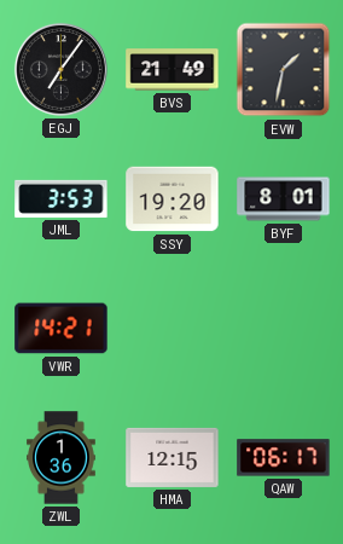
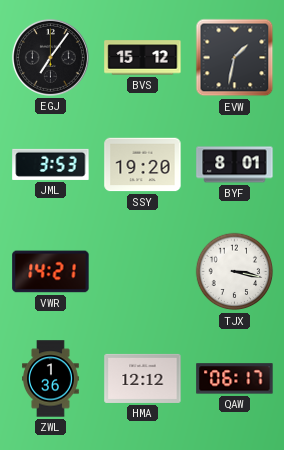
BVS: 21:49 -> 15:12
TJX: none -> 3:17
HMA: 12:15 -> 12:12
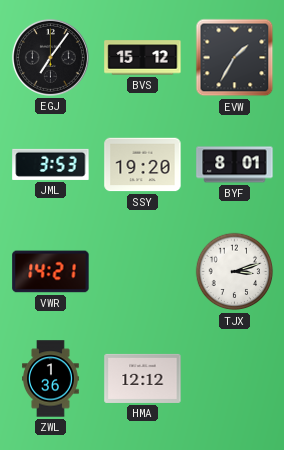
EVW: 1:32 -> 1:35
TJX: 3:17 -> 3:12
QAW: 06:17 -> none
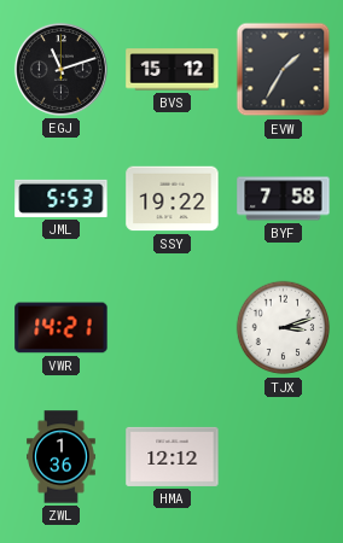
EGJ: 7:06 -> 11:12
JML: 3:53 -> 5:53
SSY: 19:20 -> 19:22
BYF: 8:01 -> 7:58
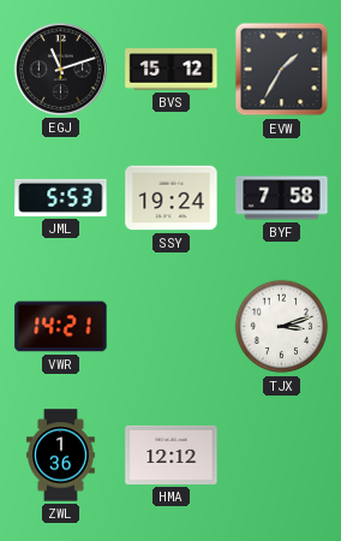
SSY: 19:22 -> 19:24
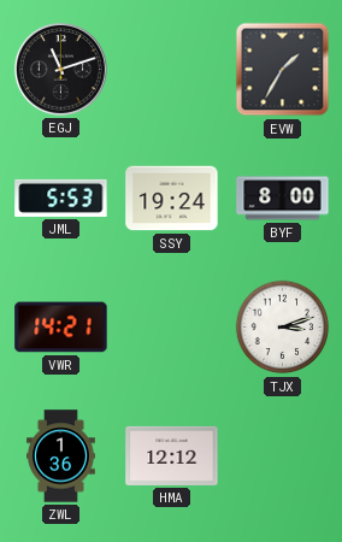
BVS: 15:12 -> none
BYF: 7:58 -> 8:00
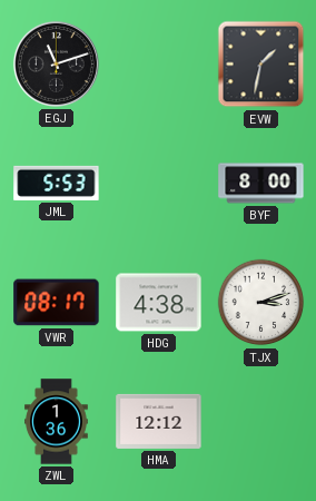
EVW: 1:35 -> 1:32
SSY: 19:24 -> none
VWR: 14:21 -> 08:17
HDG: none -> 4:38
